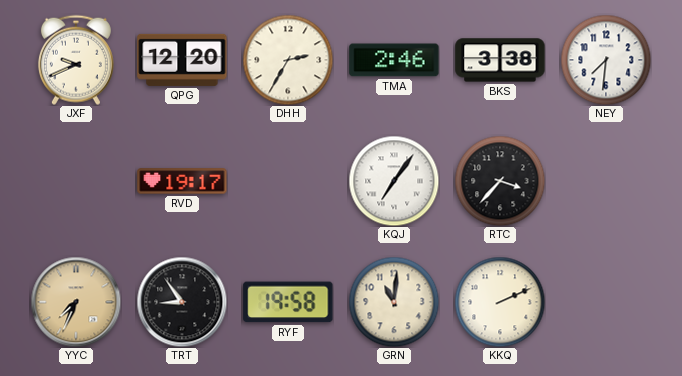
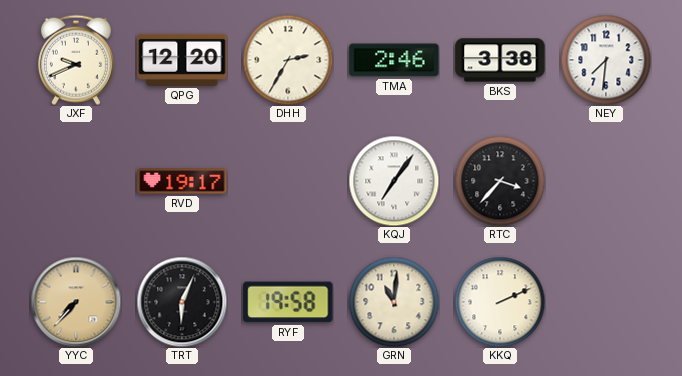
YYC: 7:34 -> 7:37
TRT: 8:54 -> 6:04
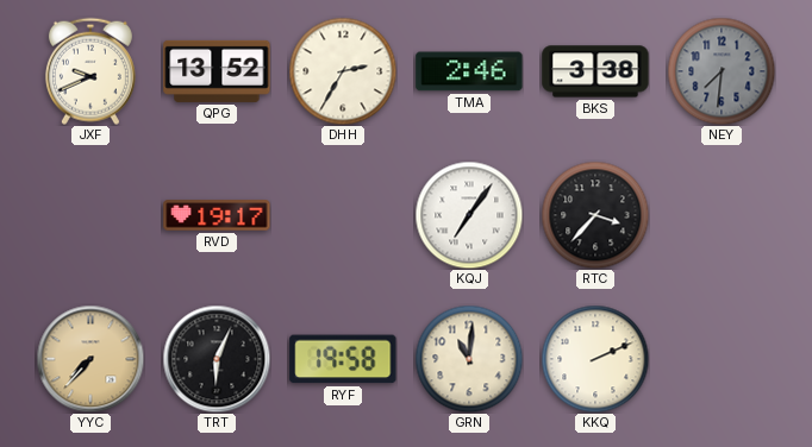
QPG: 12:20 -> 13:52
NEY dial: white -> grey
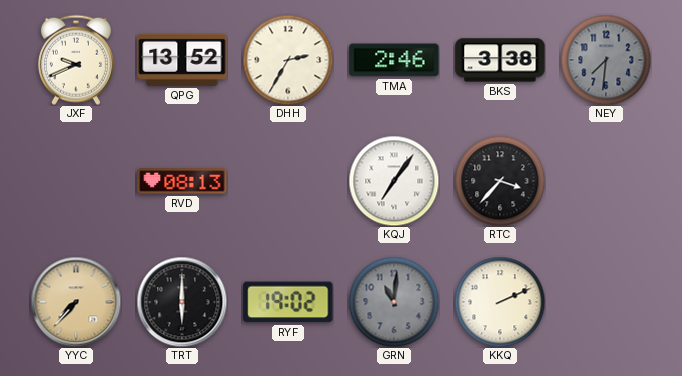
RVD: 19:17 -> 08:13
TRT: 6:04 -> 6:00
RYF: 19:58 -> 19:02
GRN dial: cream -> grey
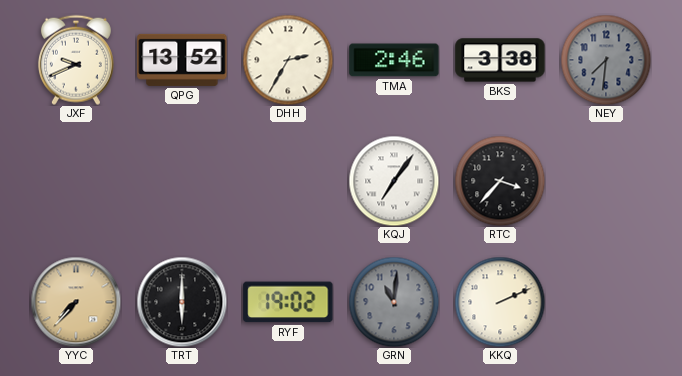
RVD: 08:13 -> none
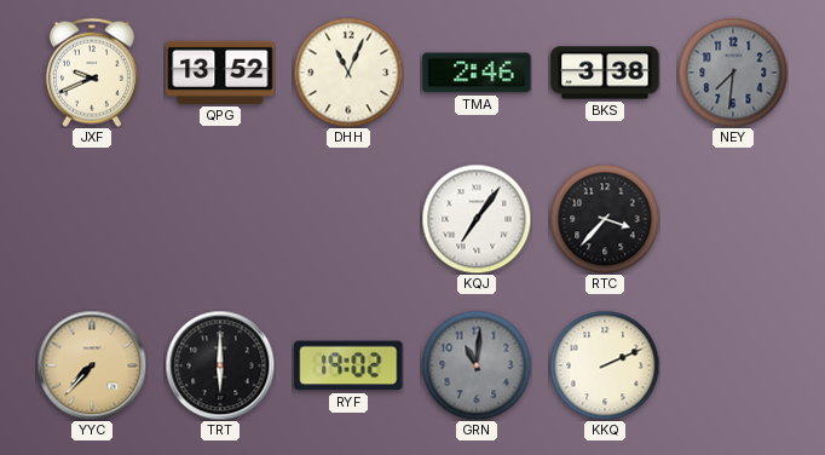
DHH: 2:35 -> 11:04
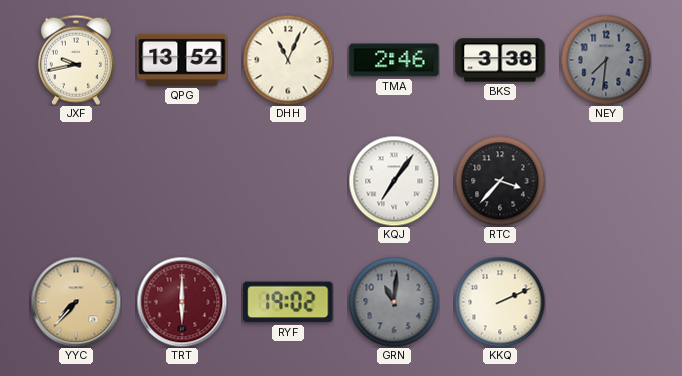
JXF: 9:41 -> 9:43
TRT dial: black -> burgundy
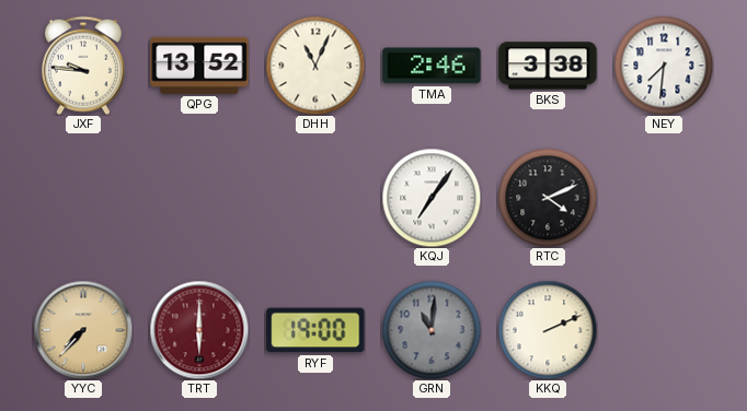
JXF: 9:43 -> 9:46
NEY dial: grey -> white
RTC: 3:37 -> 4:11
RYF: 19:02 -> 19:00
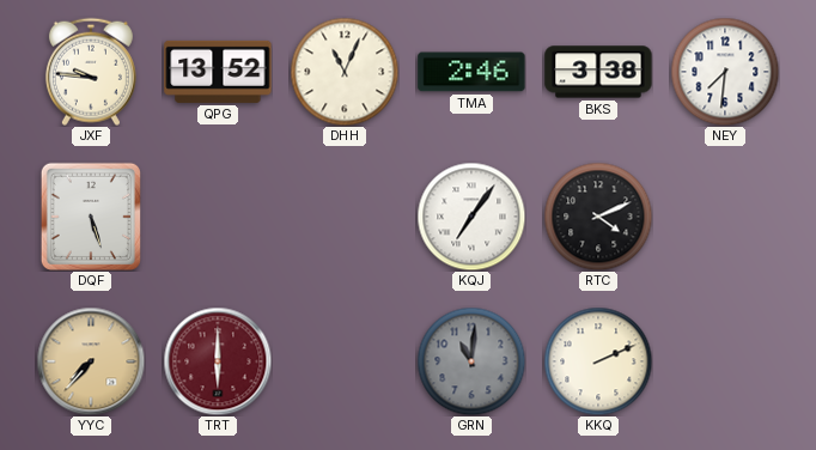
DQF: none -> 5:27
RYF: 19:00 -> none
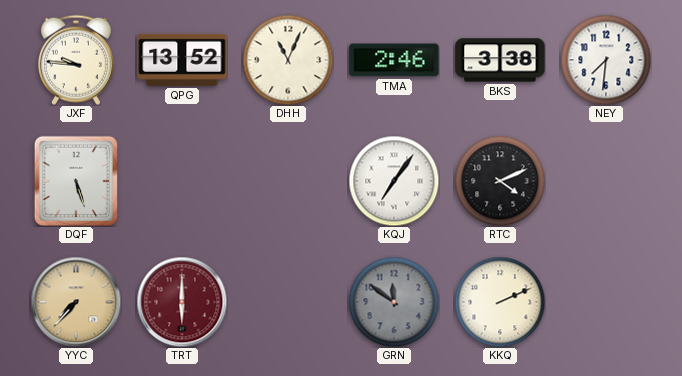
GRN: 11:01 -> 11:51
